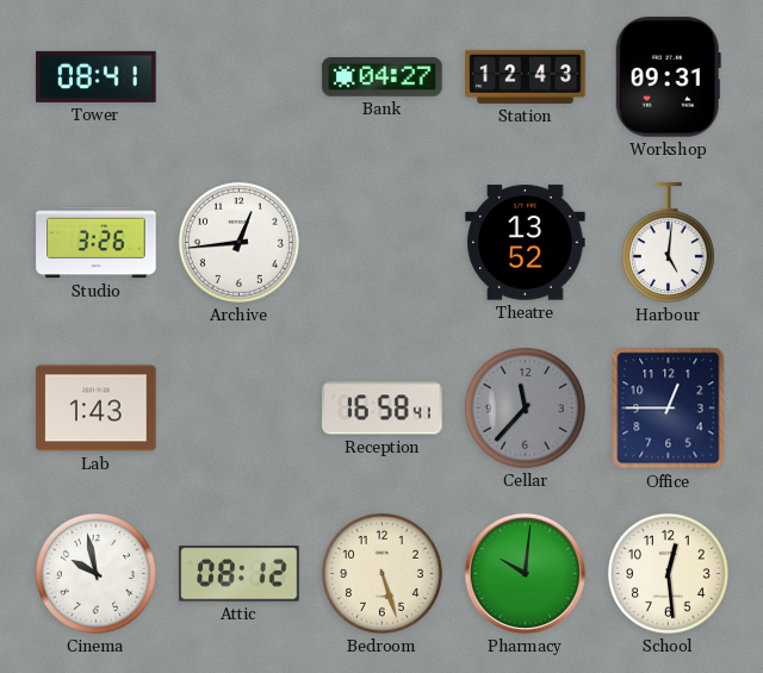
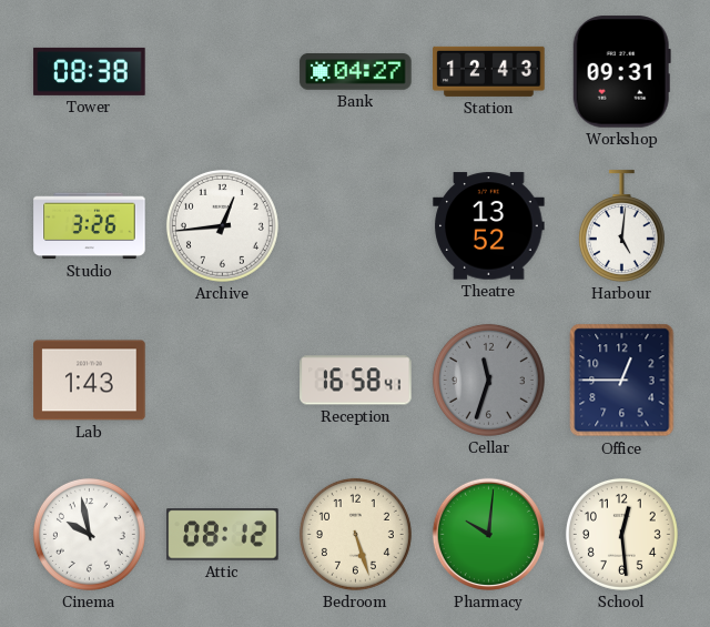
Tower: 08:41 -> 08:38
Cellar: 11:37 -> 11:33
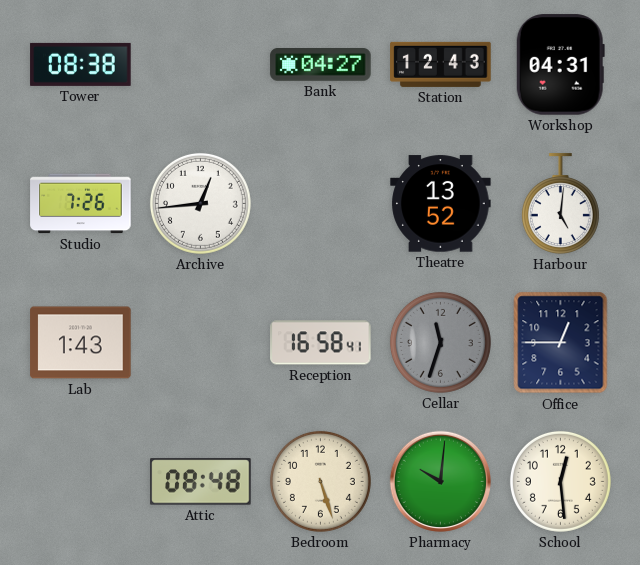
Workshop: 09:31 -> 04:31
Studio: 3:26 -> 7:26
Cinema: 9:58 -> none
Attic: 08:12 -> 08:48
